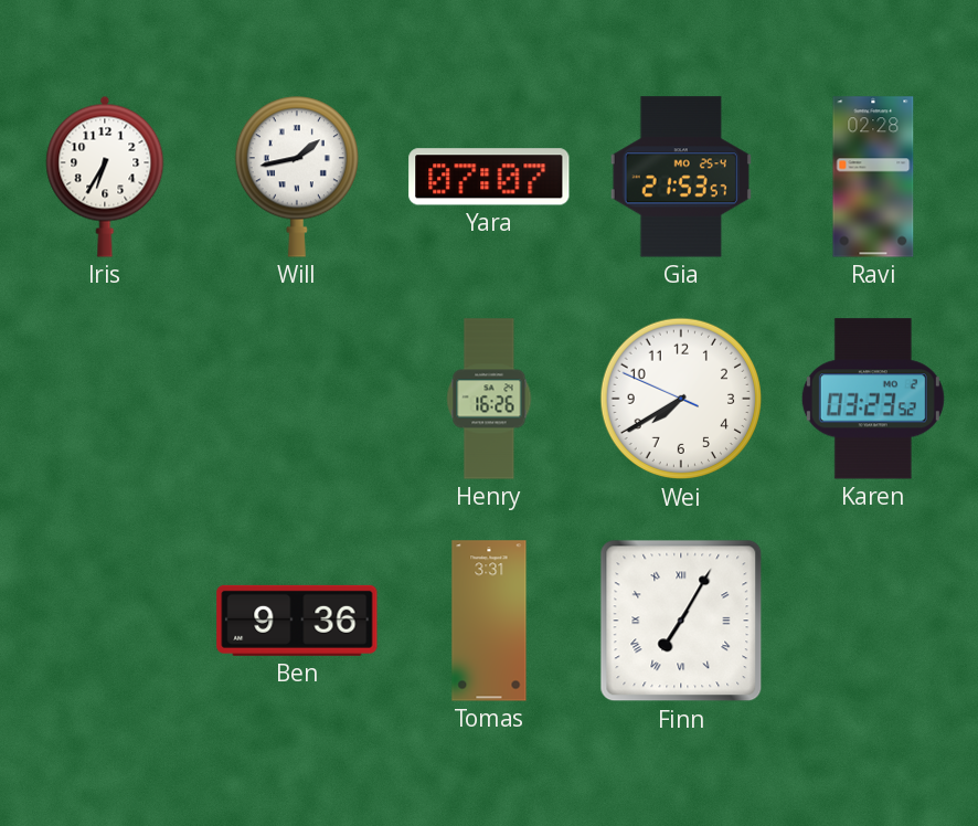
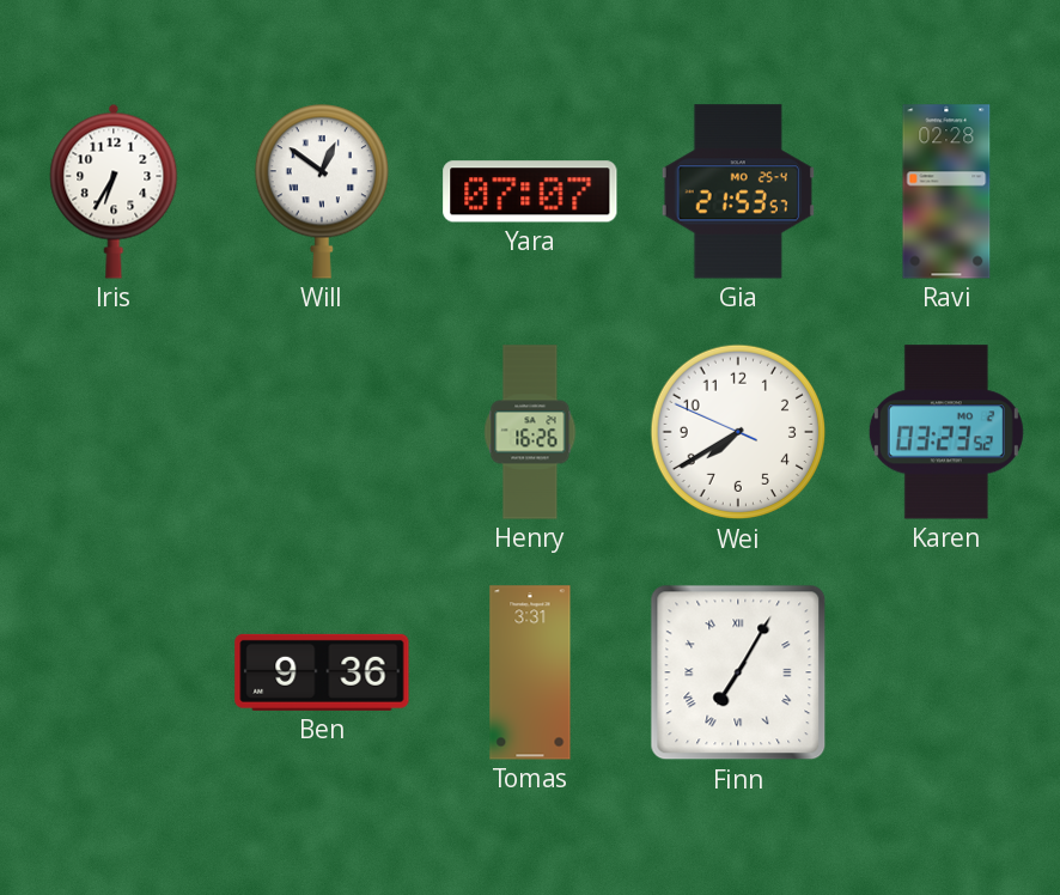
Will: 1:43 -> 12:51
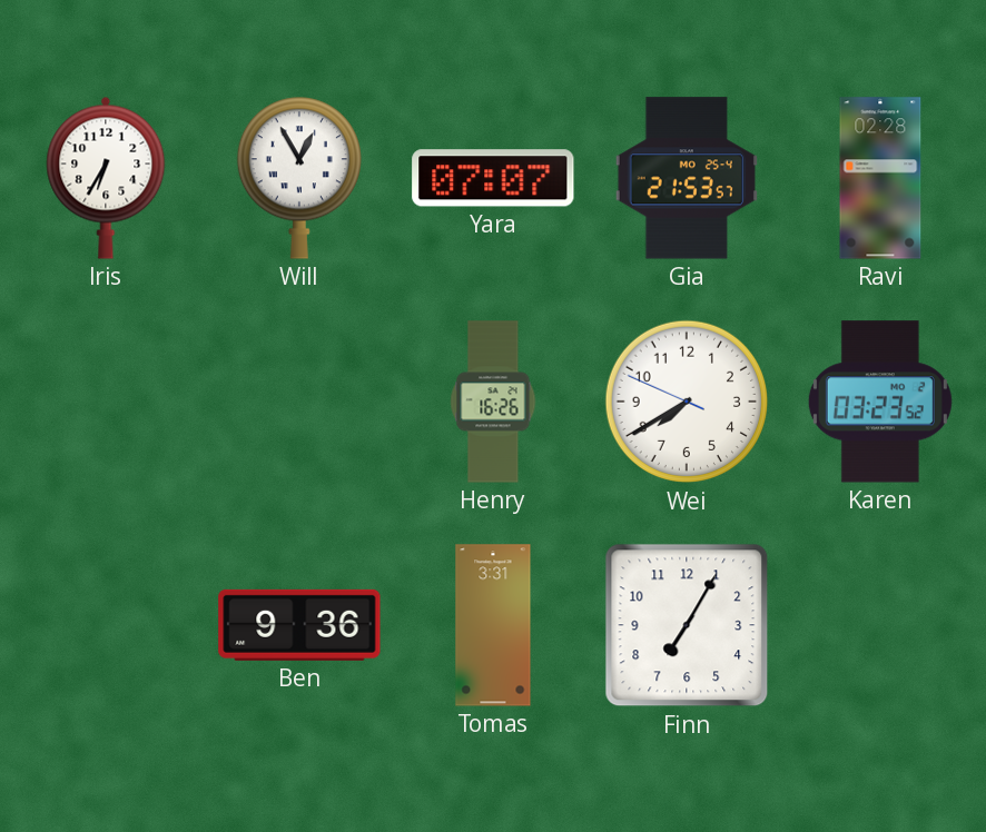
Will: 12:51 -> 12:55
Finn numerals: Roman -> Arabic
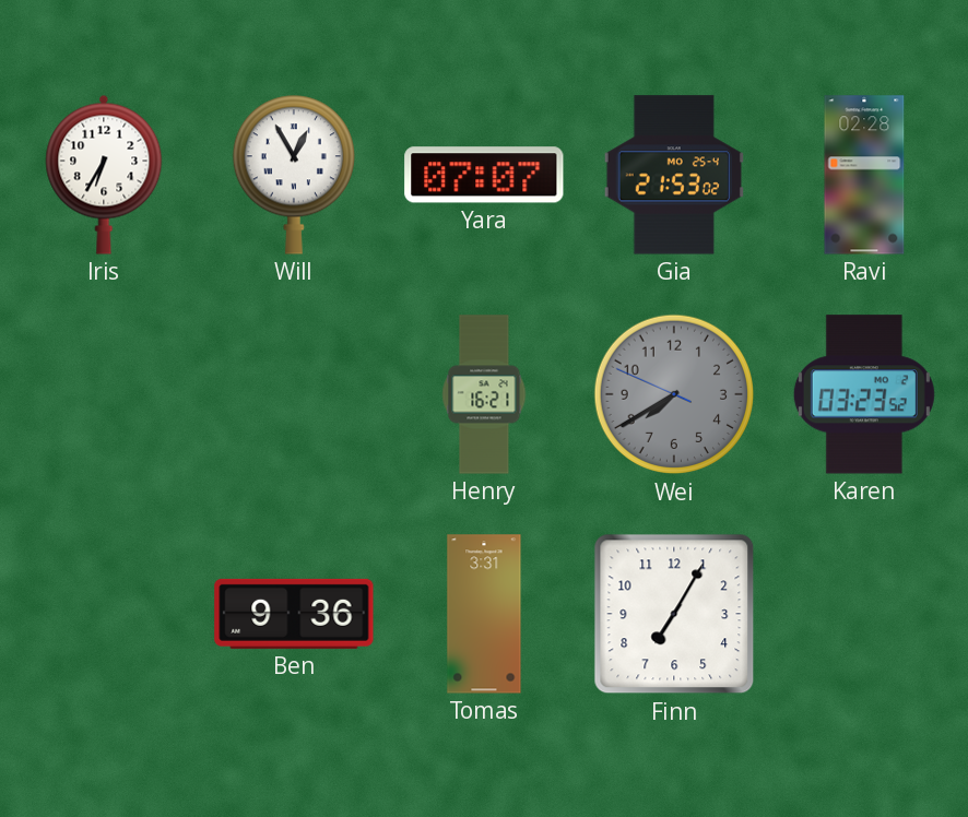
Gia: 21:53:57 -> 21:53:02
Henry: 16:26 -> 16:21
Wei dial: white -> grey
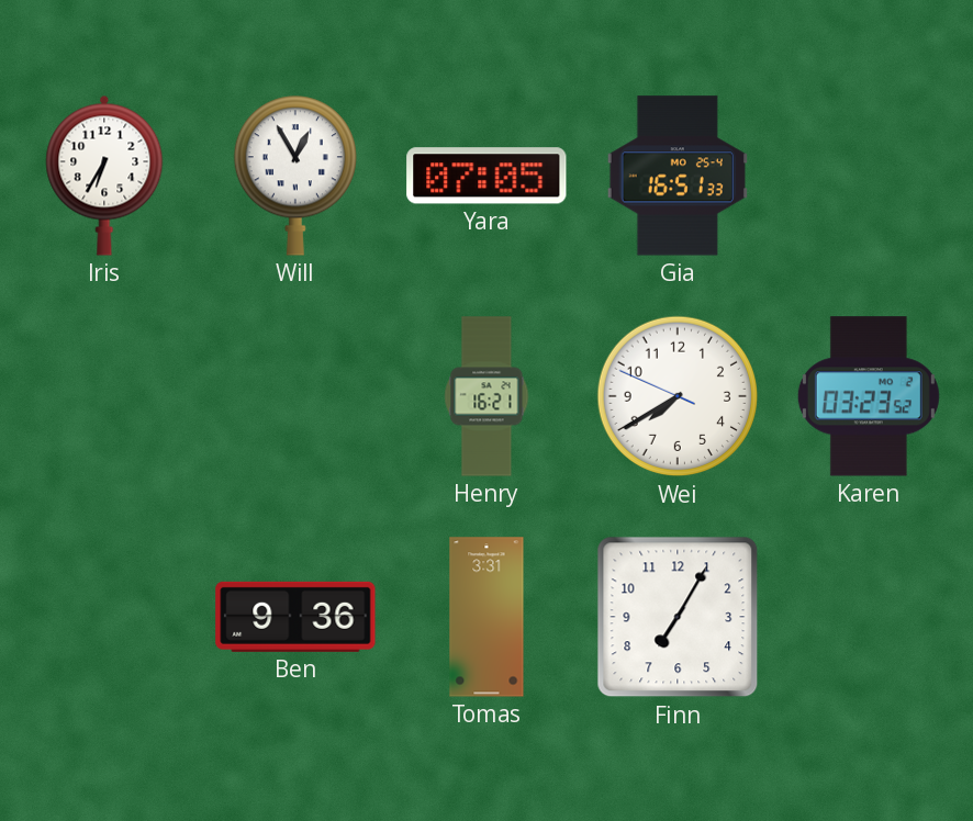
Yara: 07:07 -> 07:05
Gia: 21:53 -> 16:51
Ravi: 02:28 -> none
Wei dial: grey -> white
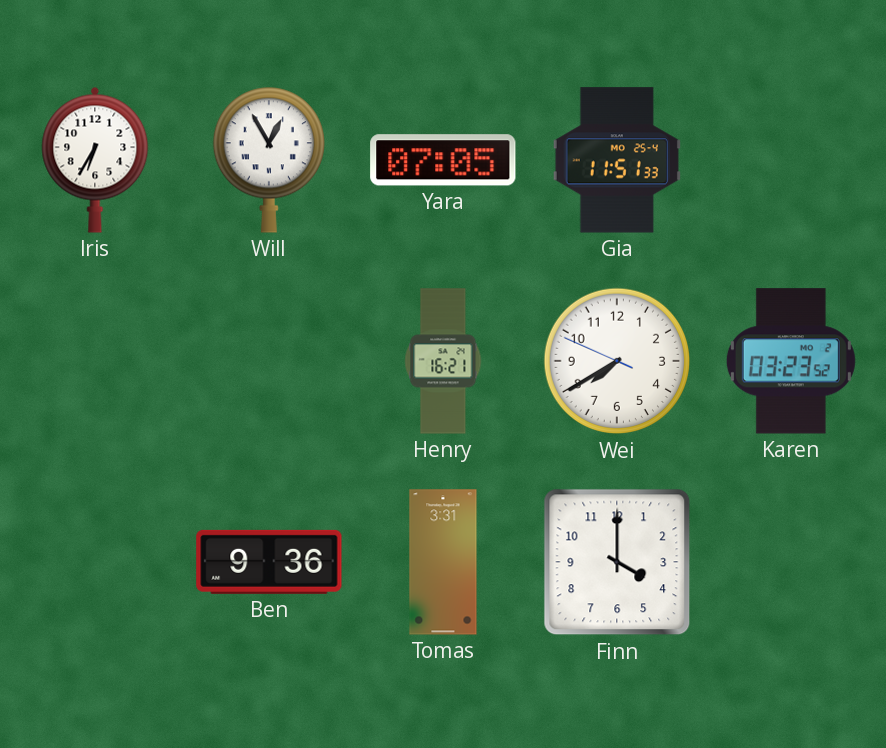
Gia: 16:51 -> 11:51
Finn: 7:05 -> 4:00
